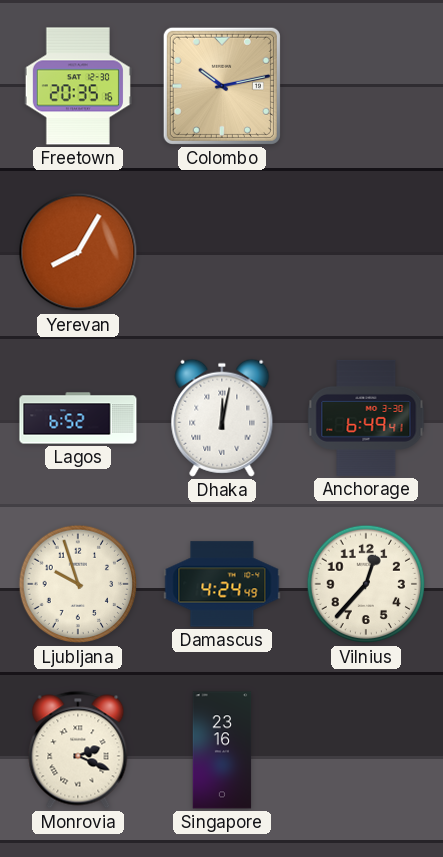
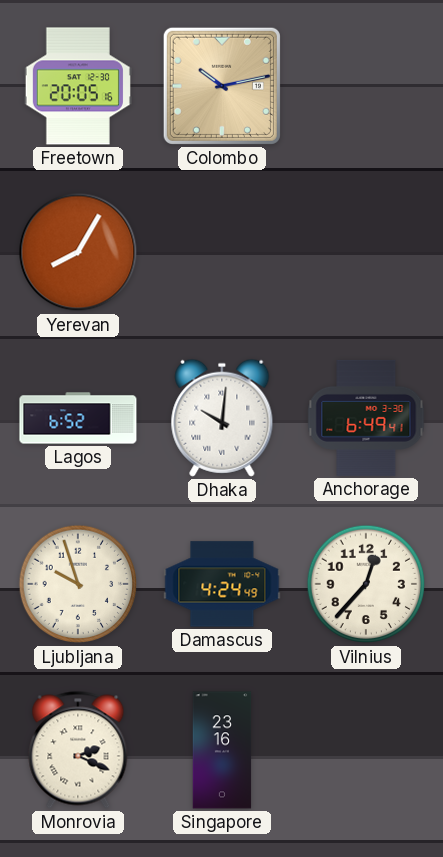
Freetown: 20:35 -> 20:05
Dhaka: 12:02 -> 10:01
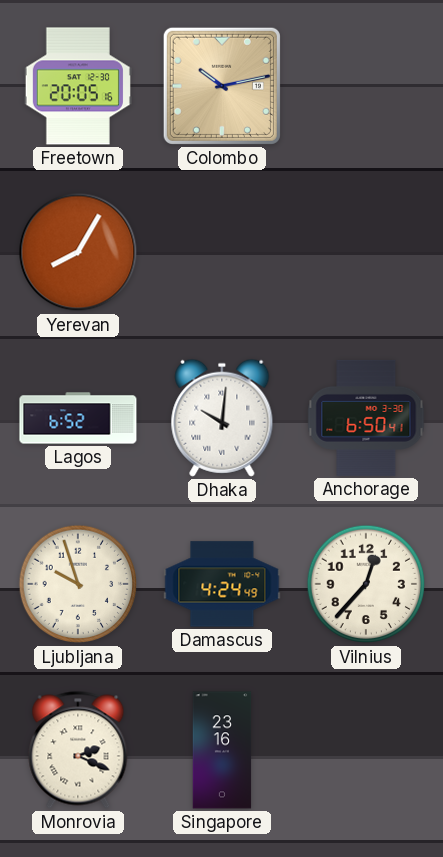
Anchorage: 6:49 -> 6:50
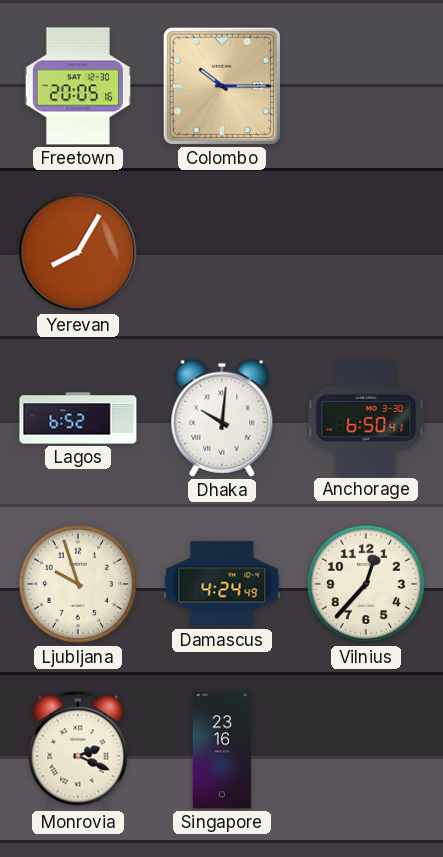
Colombo: 10:13 -> 10:15
